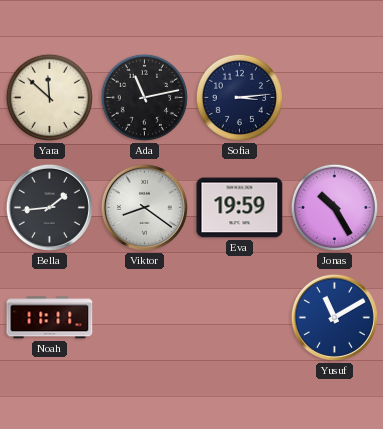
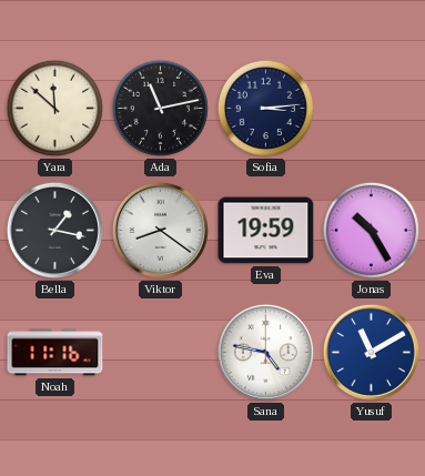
Bella: 1:44 -> 1:17
Noah: 11:11 -> 11:16
Sana: none -> 4:47
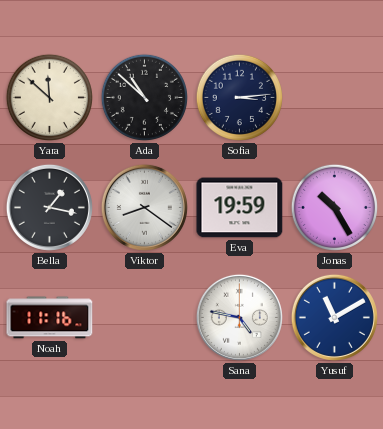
Ada: 11:13 -> 10:52
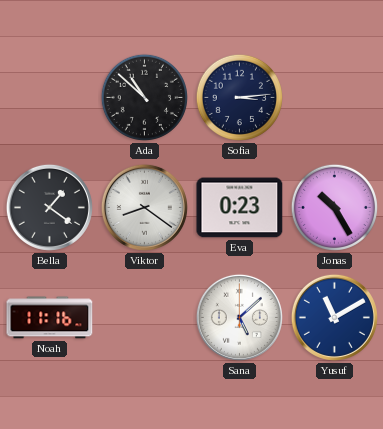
Yara: 11:52 -> none
Bella: 1:17 -> 1:21
Eva: 19:59 -> 0:23
Sana: 4:47 -> 5:08
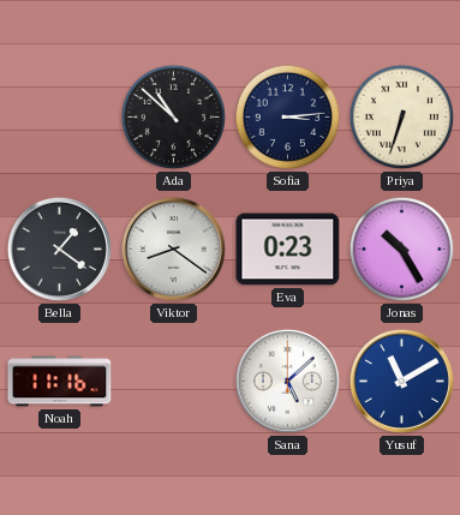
Priya: none -> 6:33
